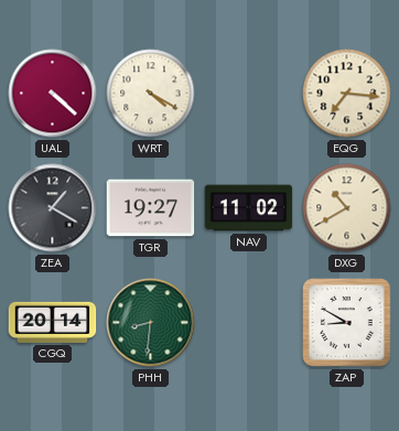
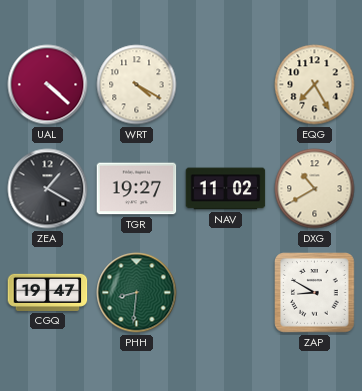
EQG: 7:16 -> 7:25
CGQ: 20:14 -> 19:47
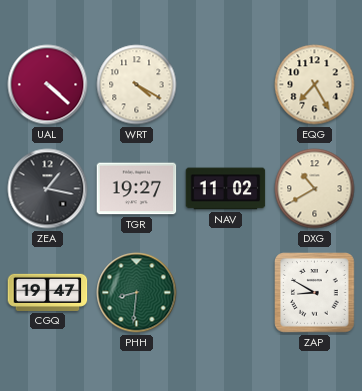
ZEA: 1:20 -> 1:17
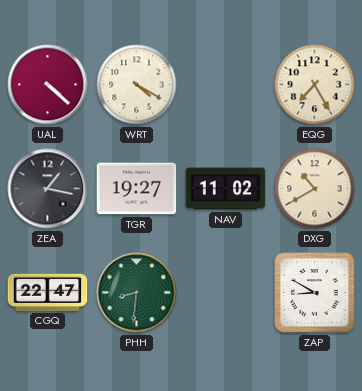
CGQ: 19:47 -> 22:47
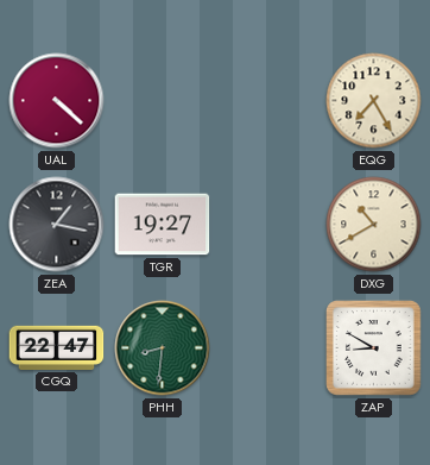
WRT: 4:20 -> none
NAV: 11:02 -> none
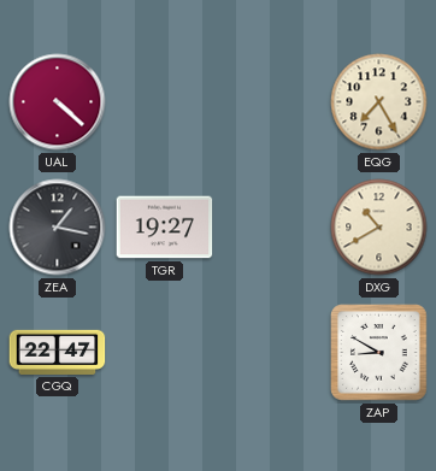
PHH: 8:31 -> none
